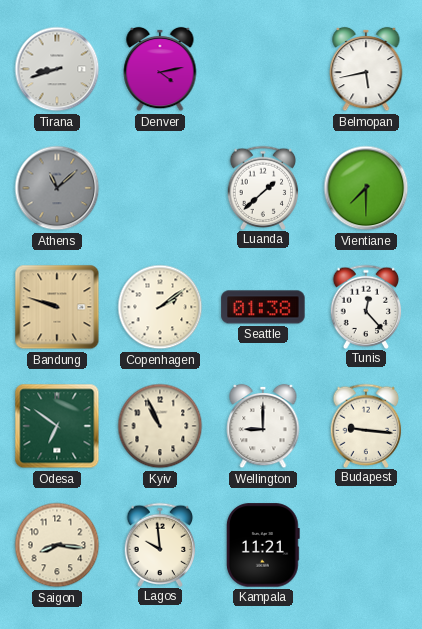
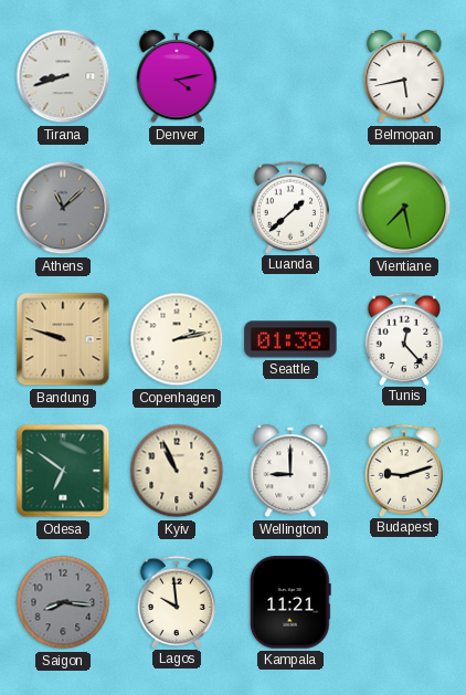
Vientiane: 7:30 -> 7:28
Copenhagen: 2:09 -> 2:13
Budapest: 9:16 -> 9:12
Saigon dial: cream -> grey
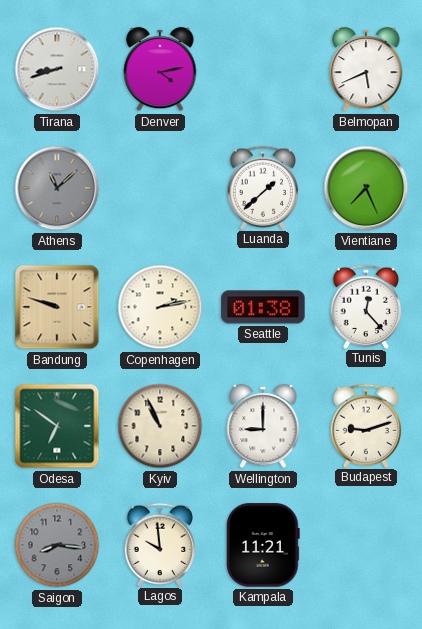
Belmopan: 5:43 -> 5:41
Vientiane: 7:28 -> 7:26
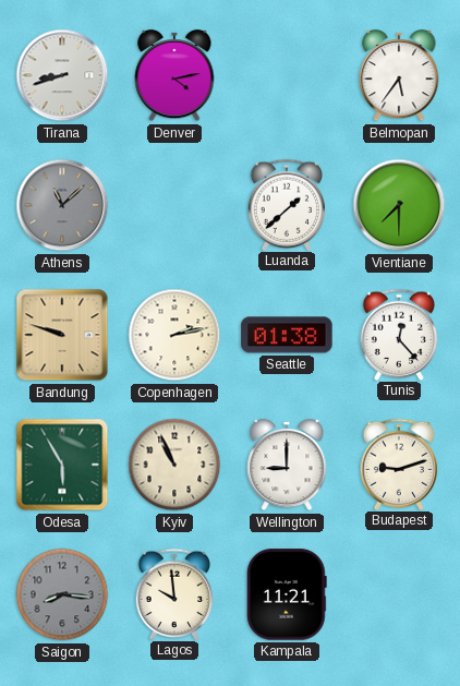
Belmopan: 5:41 -> 5:36
Vientiane: 7:26 -> 7:30
Odesa: 6:51 -> 5:55
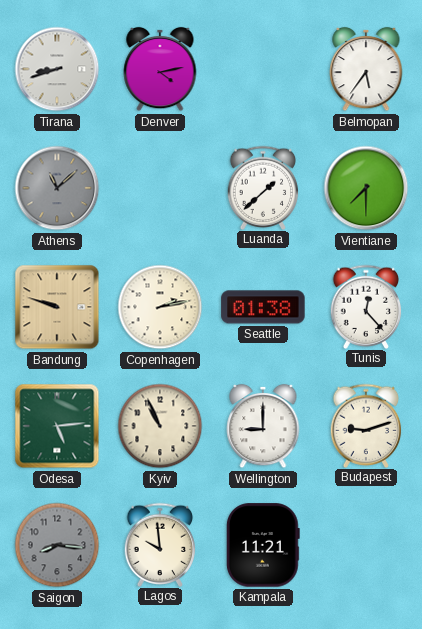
Odesa: 5:55 -> 5:14
